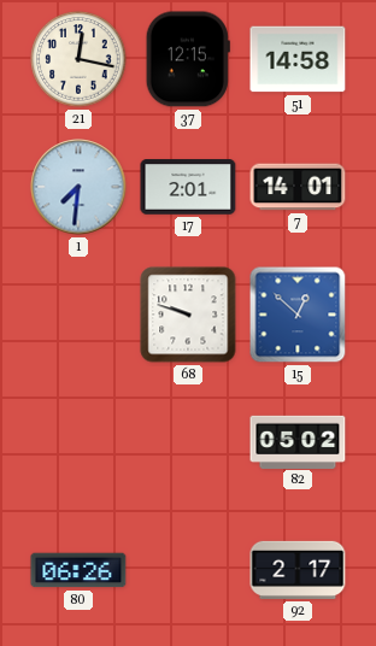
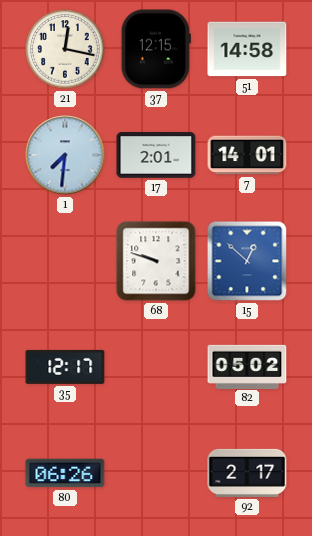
35: none -> 12:17
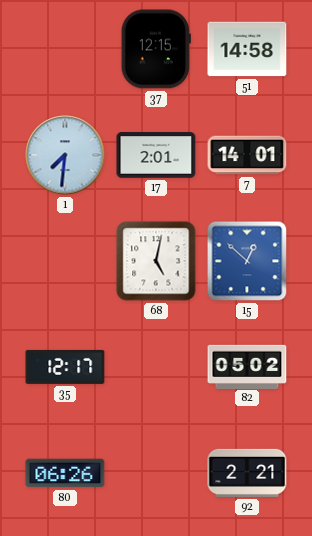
21: 12:17 -> none
68: 9:48 -> 5:02
92: 2:17 -> 2:21
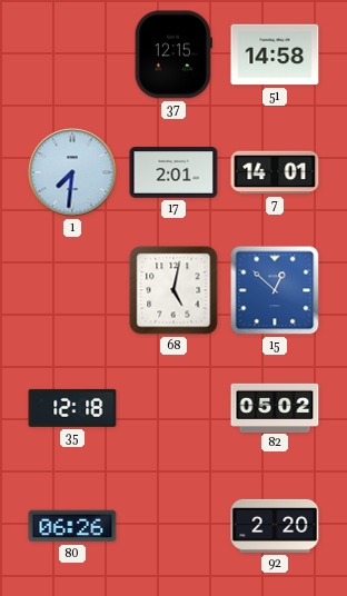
35: 12:17 -> 12:18
92: 2:21 -> 2:20
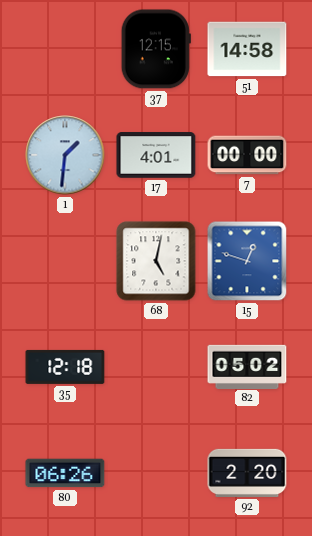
1: 7:31 -> 1:31
17: 2:01 -> 4:01
7: 14:01 -> 00:00
15: 12:52 -> 12:48
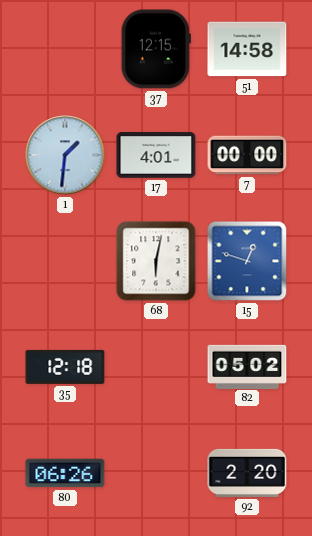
68: 5:02 -> 6:02
